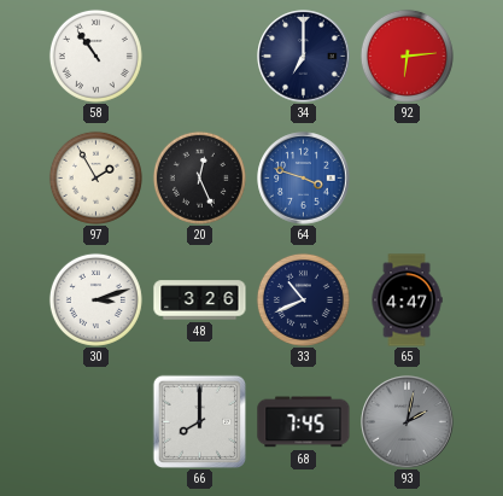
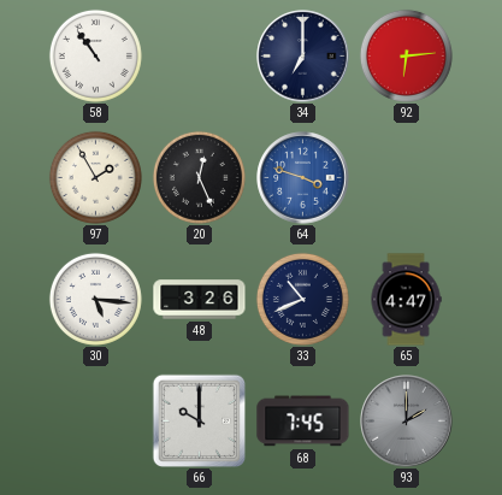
30: 3:12 -> 5:16
66: 8:00 -> 10:00
93: 2:02 -> 2:00
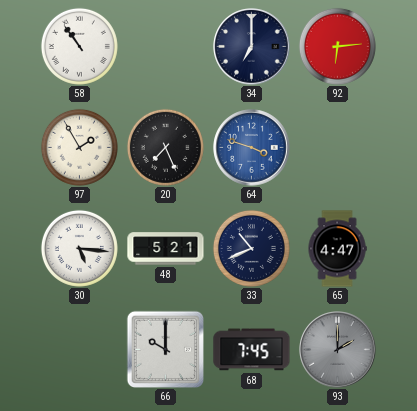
20: 12:26 -> 7:26
48: 3:26 -> 5:21
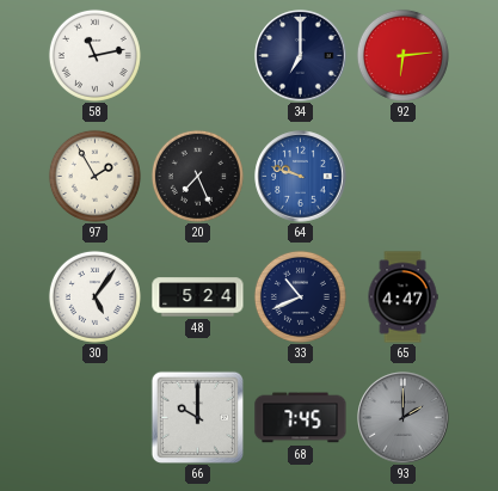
58: 10:54 -> 11:13
64: 3:48 -> 9:48
30: 5:16 -> 5:06
48: 5:21 -> 5:24
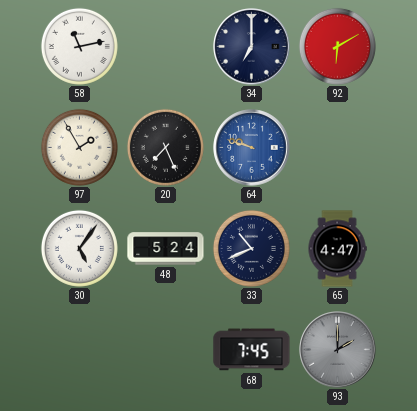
92: 6:14 -> 6:10
66: 10:00 -> none
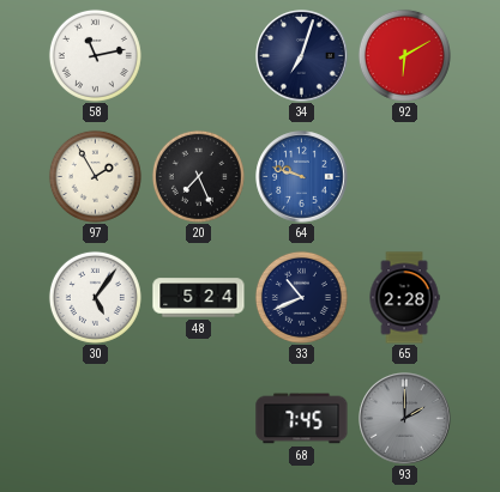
34: 7:00 -> 7:03
65: 4:47 -> 2:28
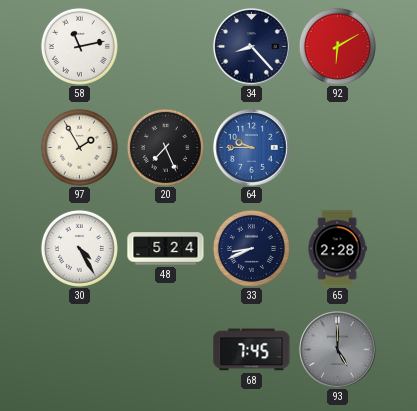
34: 7:03 -> 8:23
64: 9:48 -> 9:45
30: 5:06 -> 4:25
33: 10:41 -> 8:41
93: 2:00 -> 5:00
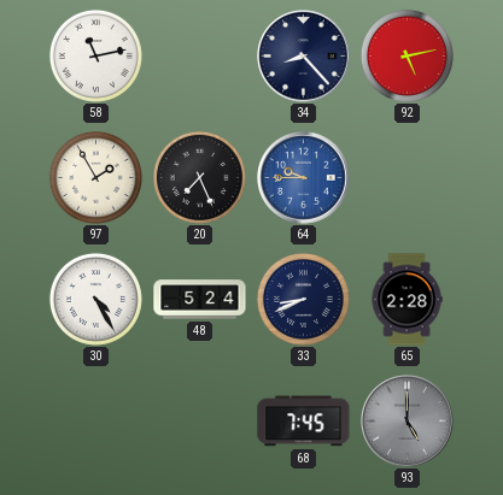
92: 6:10 -> 5:13
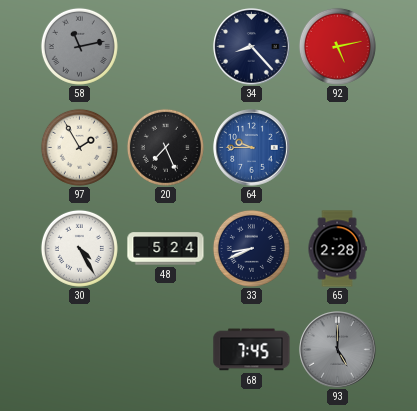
58 dial: white -> grey
